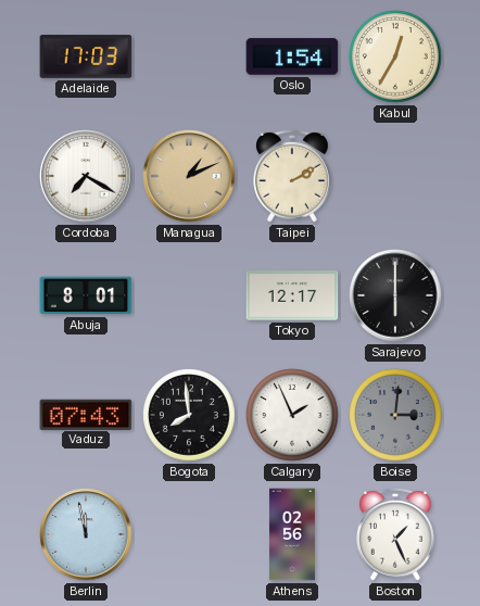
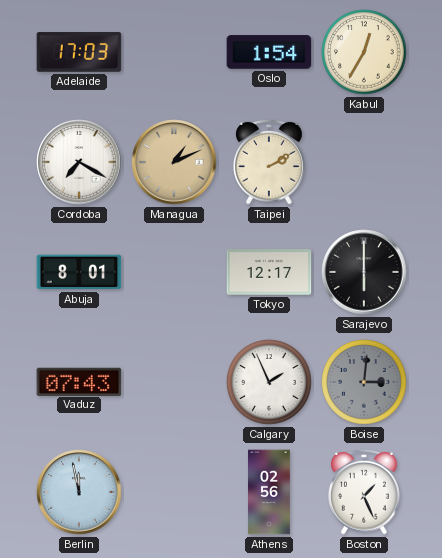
Bogota: 7:59 -> none
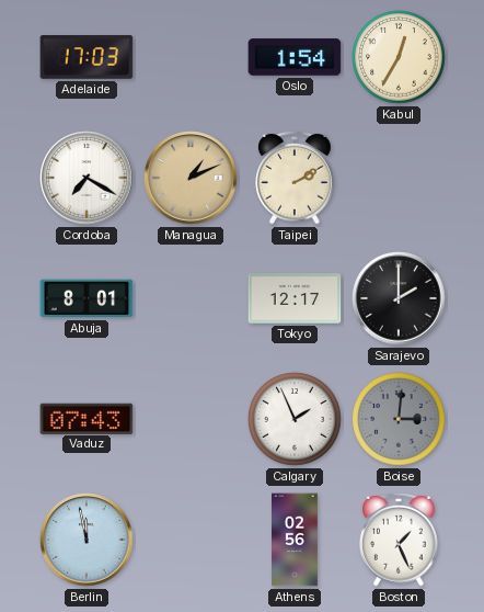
Sarajevo: 6:00 -> 2:00
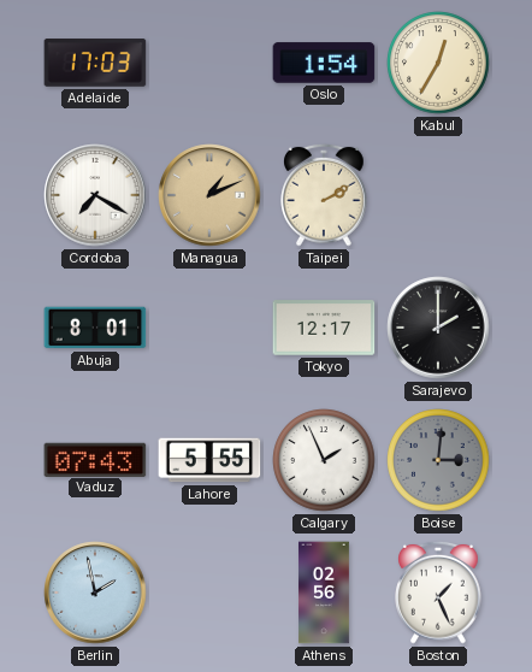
Lahore: none -> 5:55
Berlin: 11:58 -> 1:58
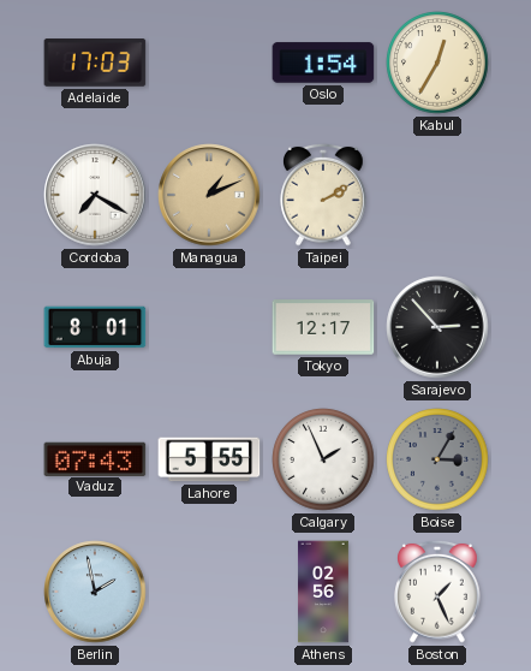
Sarajevo: 2:00 -> 2:53
Boise: 3:01 -> 3:05
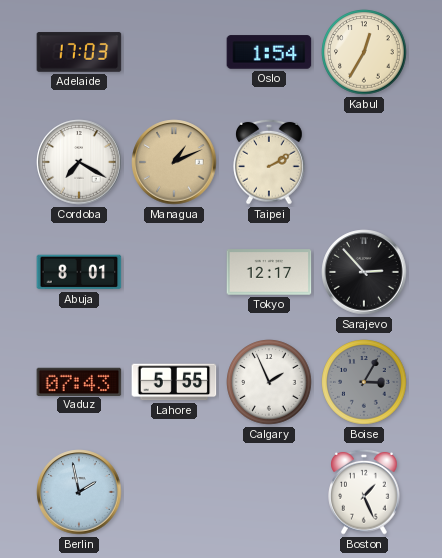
Athens: 02:56 -> none
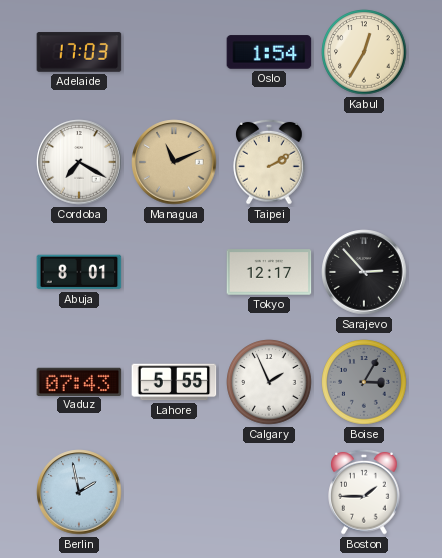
Managua: 1:11 -> 11:11
Boston: 1:26 -> 1:45
